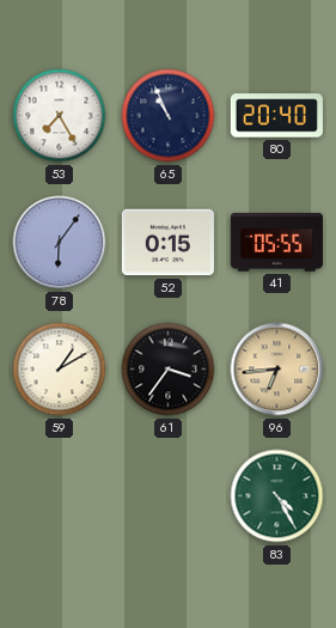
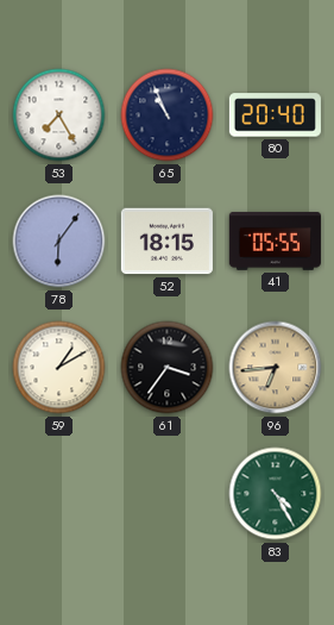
52: 0:15 -> 18:15
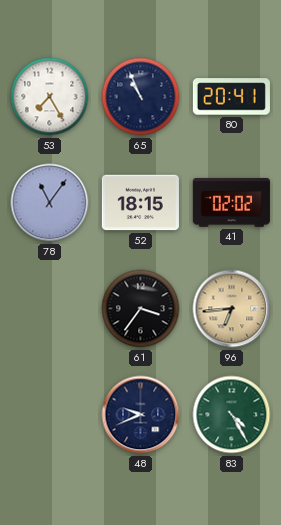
80: 20:40 -> 20:41
78: 6:06 -> 11:06
41: 05:55 -> 02:02
59: 1:10 -> none
48: none -> 9:41
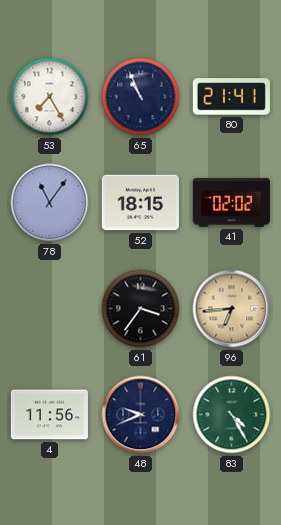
80: 20:41 -> 21:41
4: none -> 11:56
